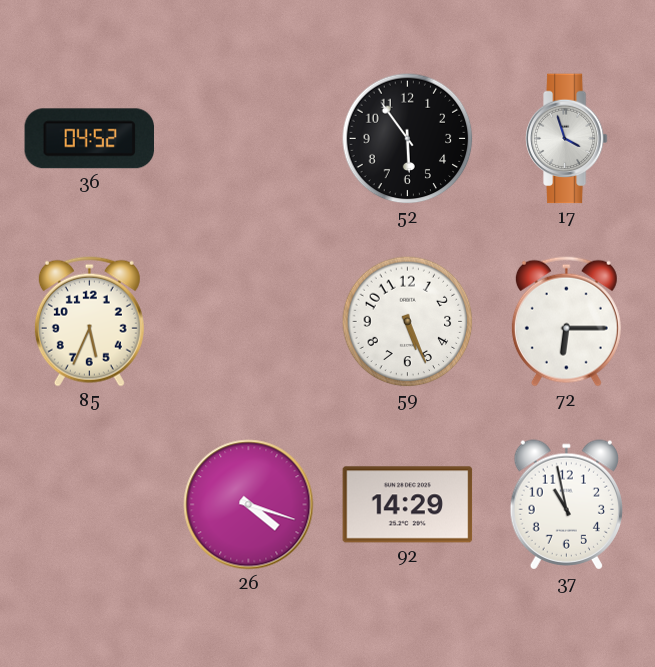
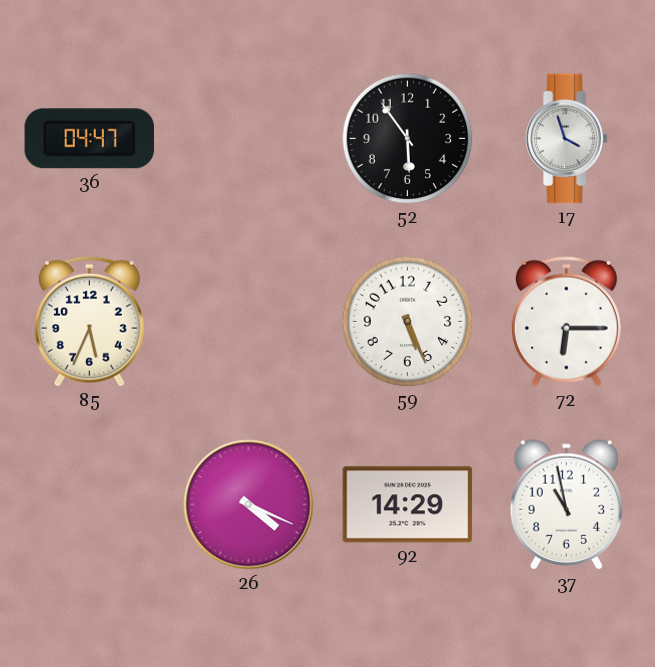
36: 04:52 -> 04:47
26: 4:18 -> 4:19
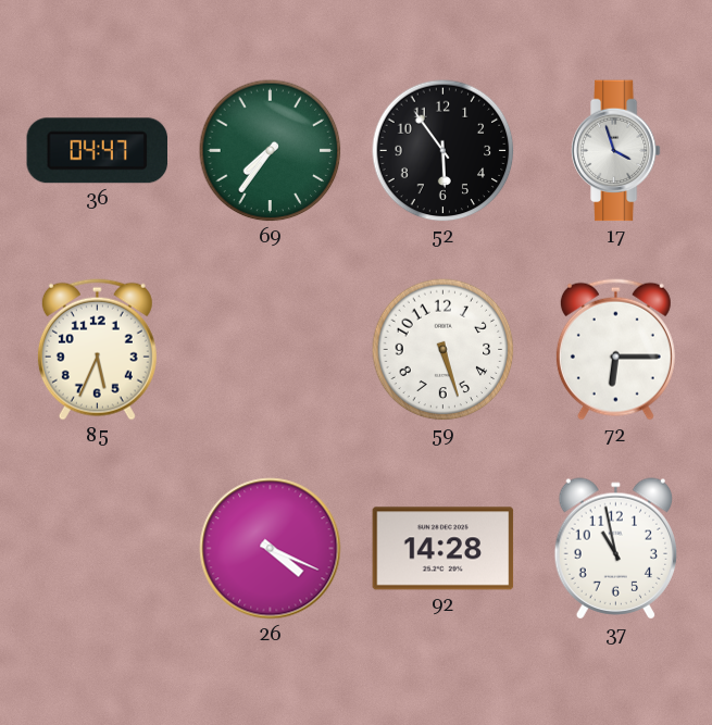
69: none -> 7:36
59: 5:26 -> 5:27
92: 14:29 -> 14:28
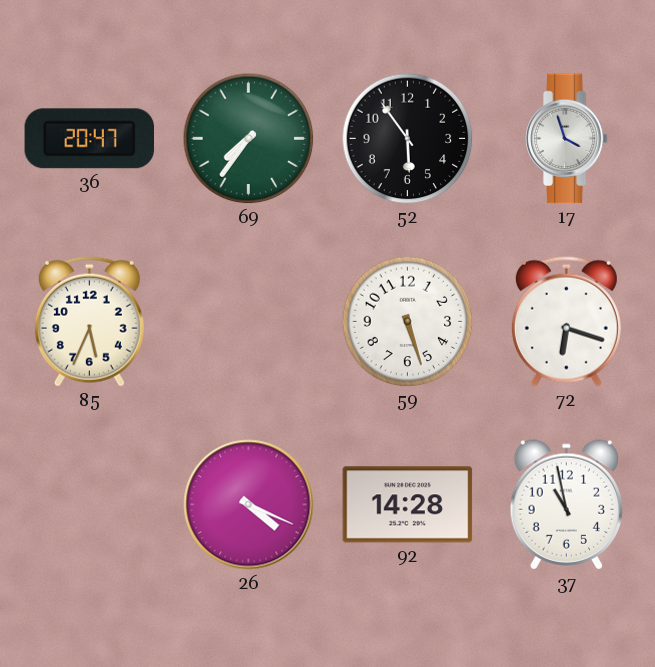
36: 04:47 -> 20:47
72: 6:15 -> 6:18
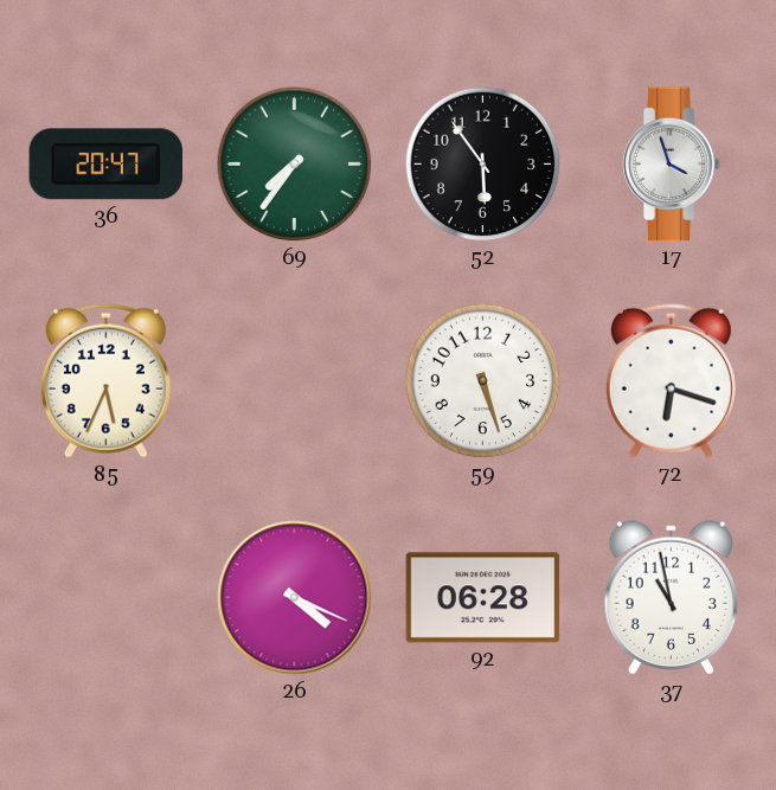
92: 14:28 -> 06:28
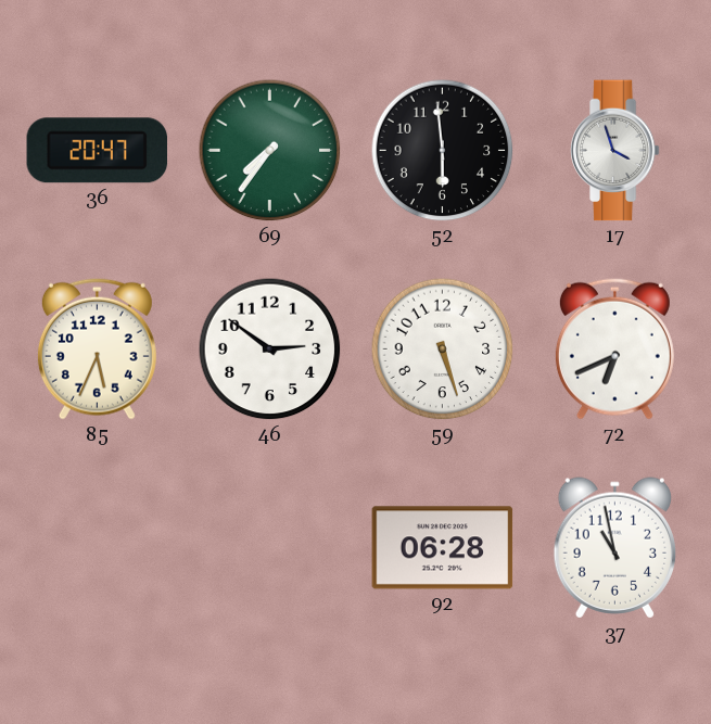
52: 5:54 -> 5:59
46: none -> 2:51
72: 6:18 -> 6:41
26: 4:19 -> none
